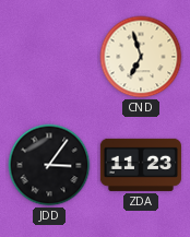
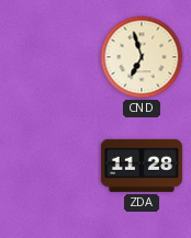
JDD: 3:06 -> none
ZDA: 11:23 -> 11:28
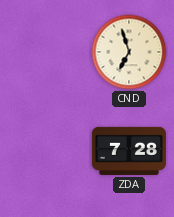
ZDA: 11:28 -> 7:28
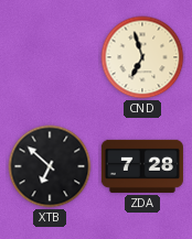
XTB: none -> 6:52
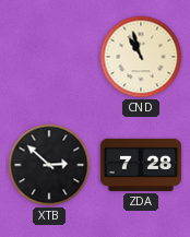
CND: 6:57 -> 10:57
XTB: 6:52 -> 2:52
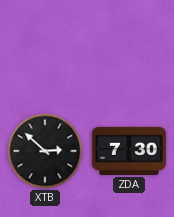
CND: 10:57 -> none
ZDA: 7:28 -> 7:30
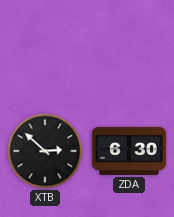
ZDA: 7:30 -> 6:30
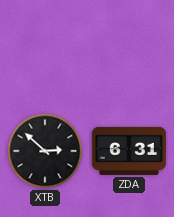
ZDA: 6:30 -> 6:31
